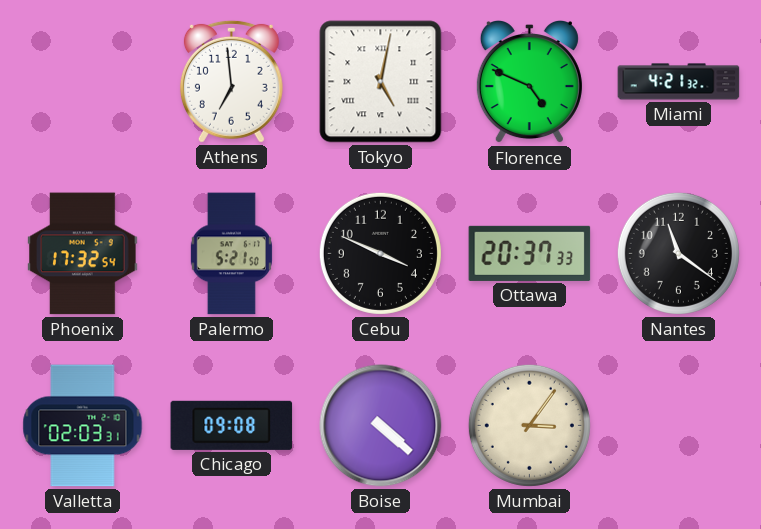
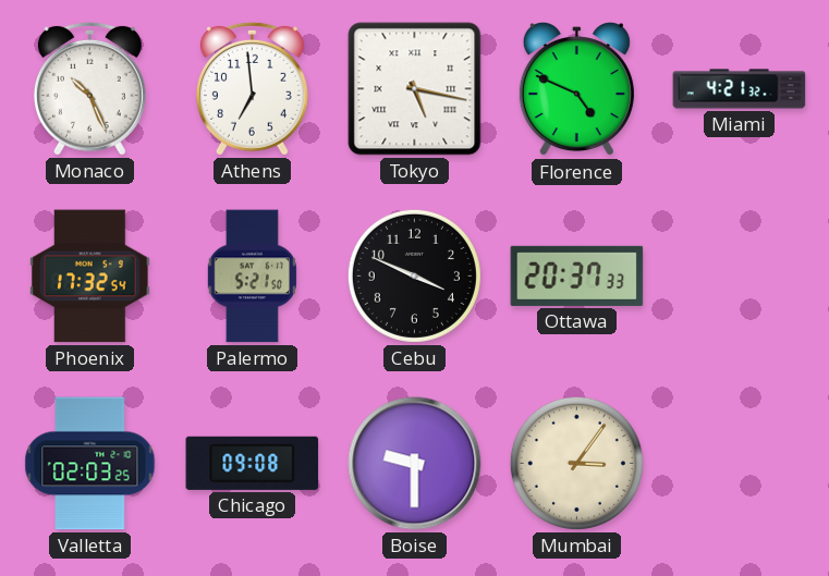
Monaco: none -> 10:26
Tokyo: 5:02 -> 5:17
Nantes: 11:21 -> none
Valletta: 02:03:31 -> 02:03:25
Boise: 4:22 -> 9:30
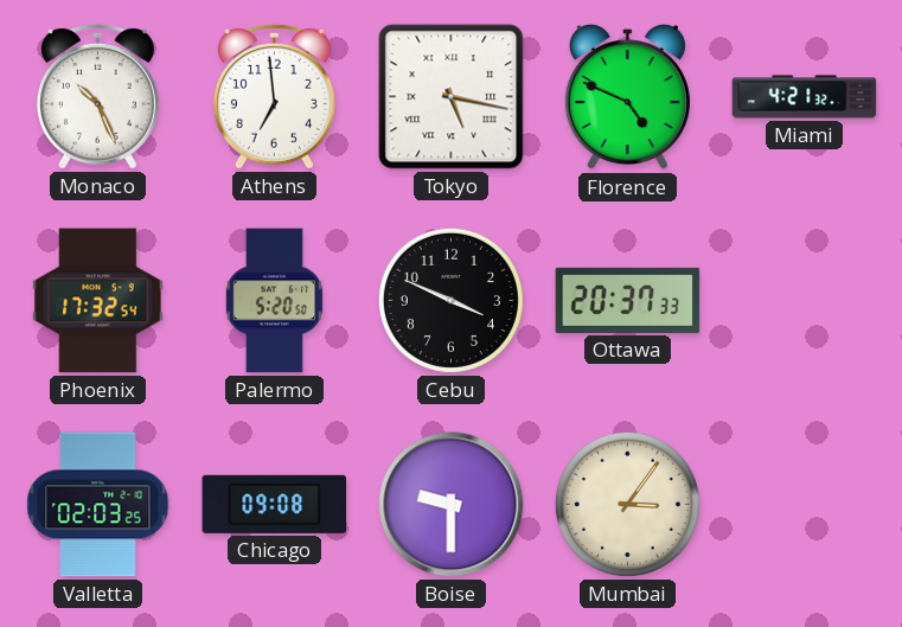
Palermo: 5:21 -> 5:20
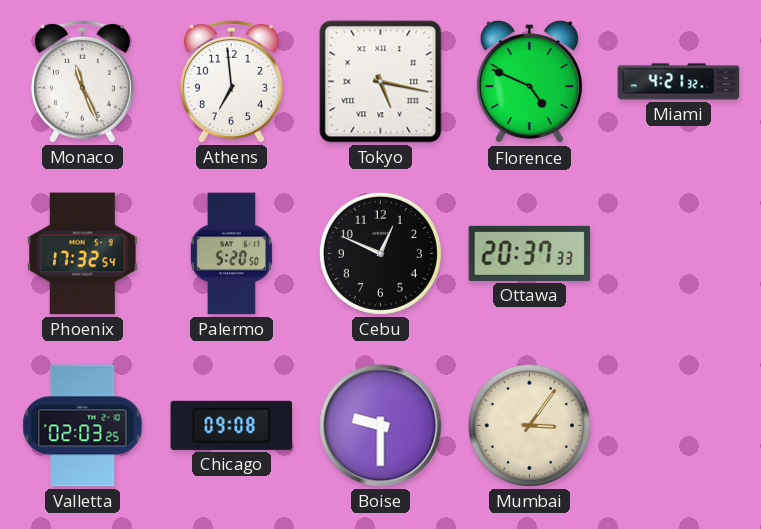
Monaco: 10:26 -> 11:26
Cebu: 3:49 -> 12:49
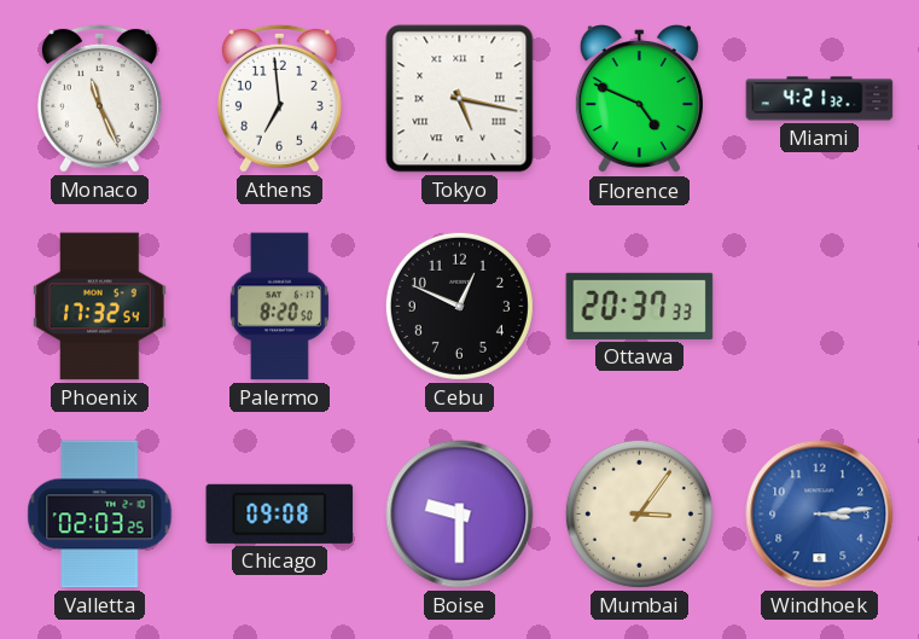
Palermo: 5:20 -> 8:20
Windhoek: none -> 3:14
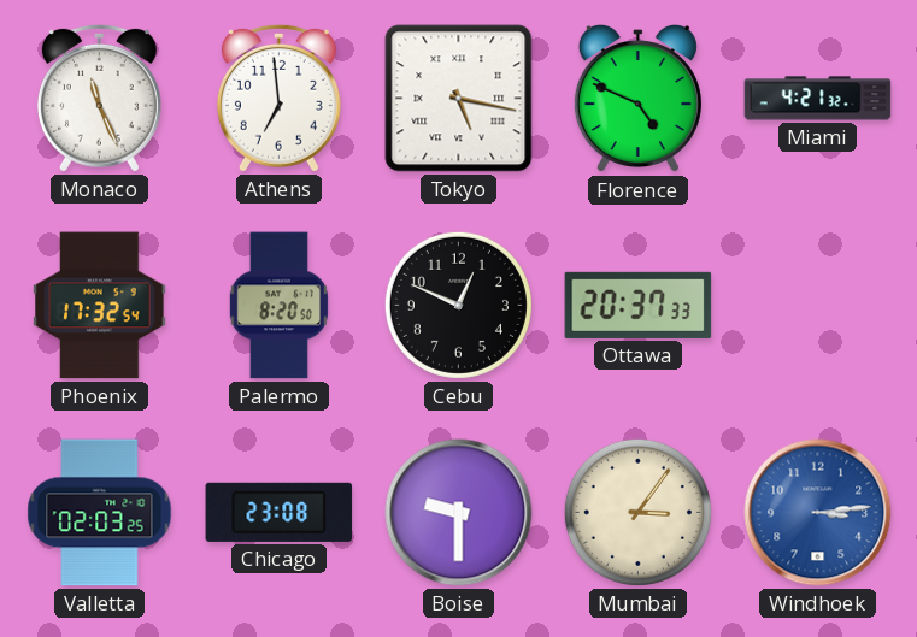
Chicago: 09:08 -> 23:08
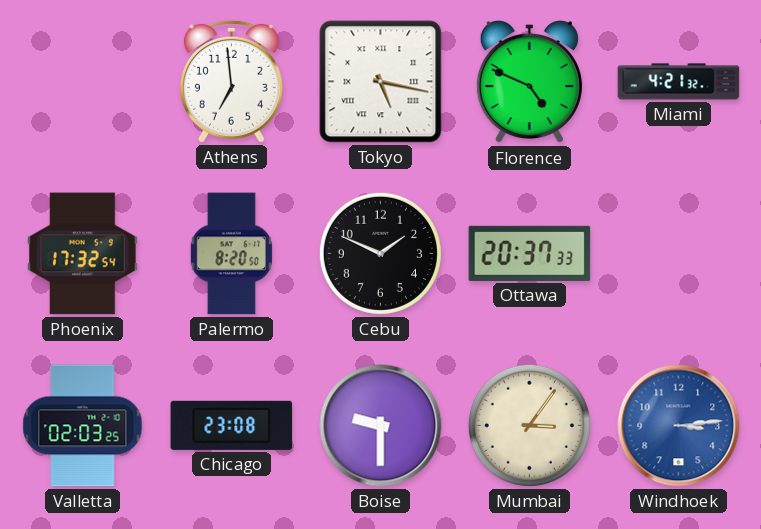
Monaco: 11:26 -> none
Cebu: 12:49 -> 1:49
